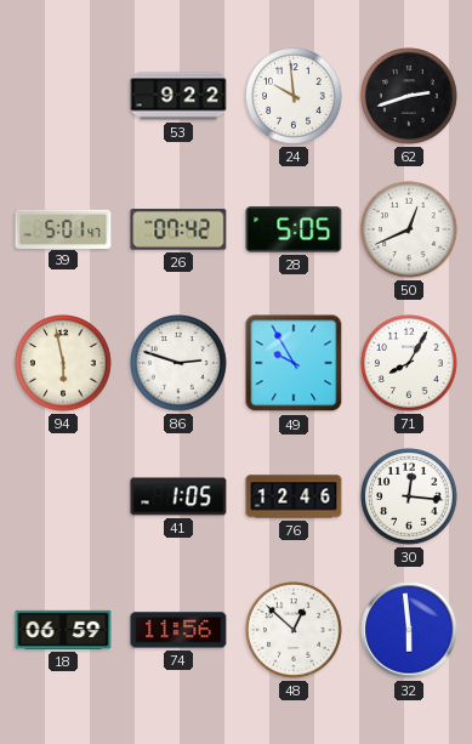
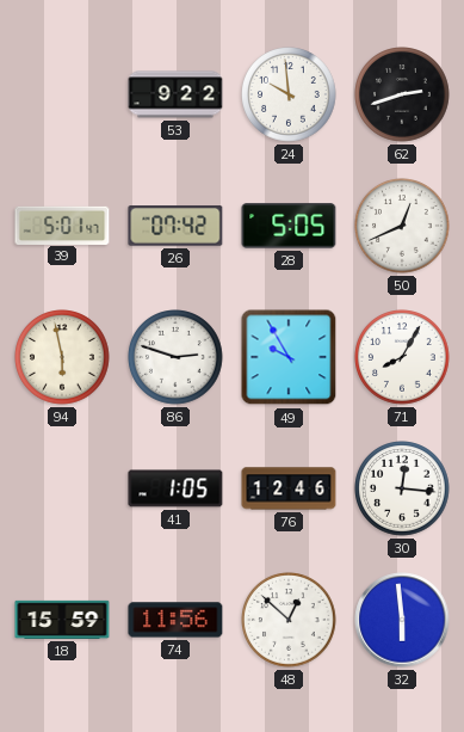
18: 06:59 -> 15:59
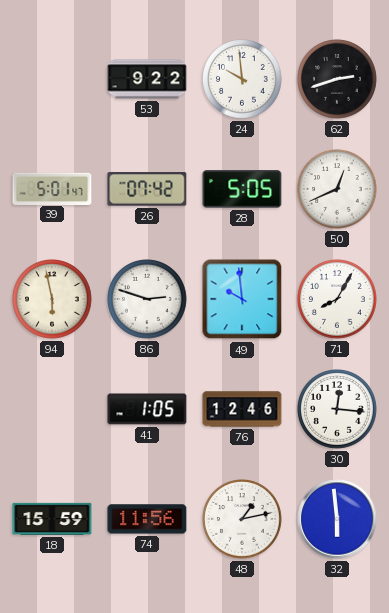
49: 9:55 -> 9:59
48: 12:52 -> 1:13
